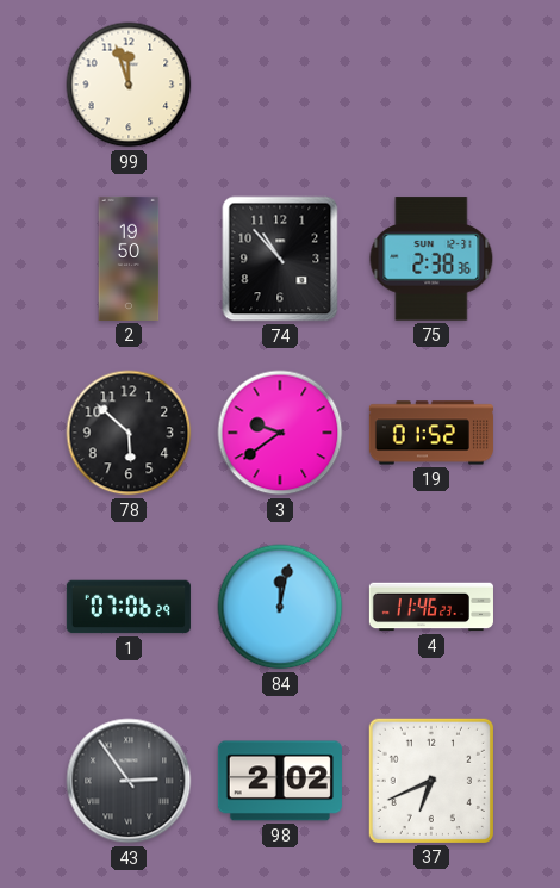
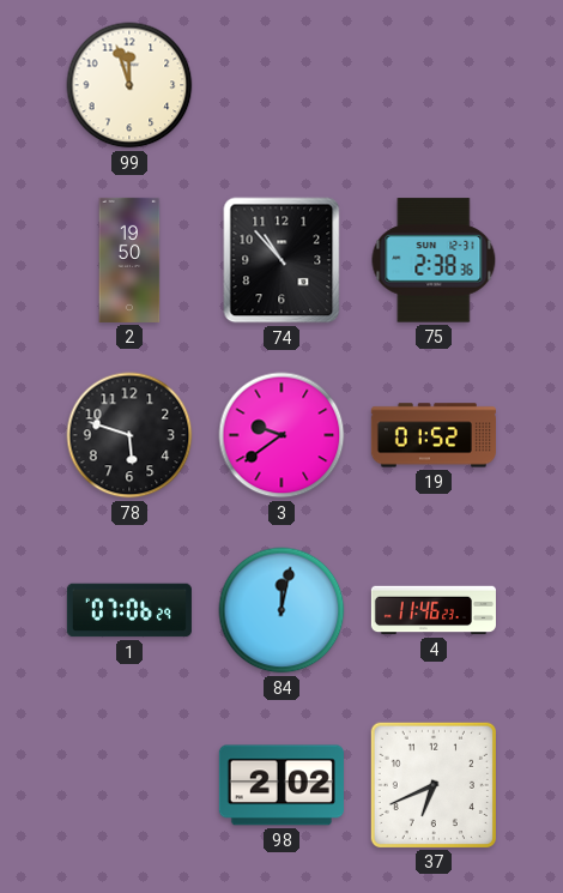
78: 5:52 -> 5:48
43: 2:54 -> none
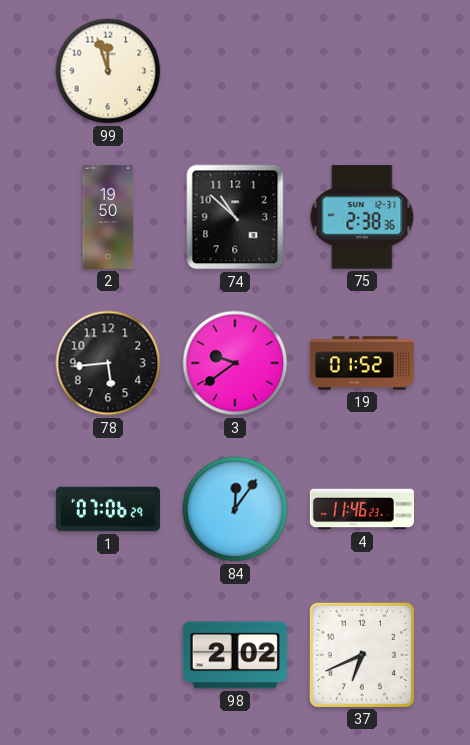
74: 10:53 -> 10:52
78: 5:48 -> 5:44
84: 12:02 -> 12:06
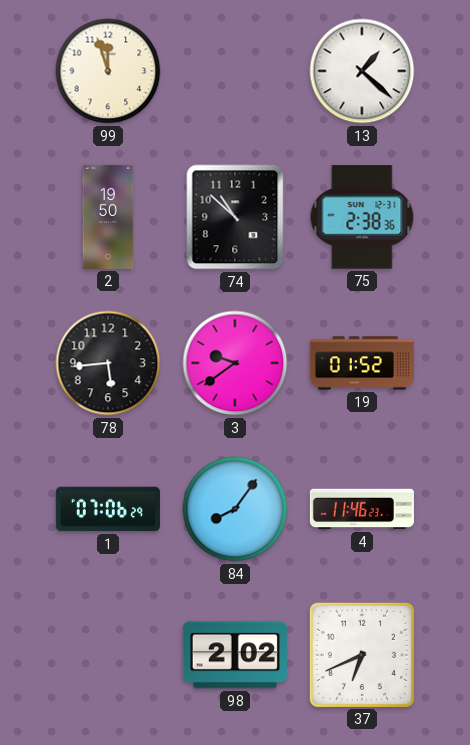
13: none -> 1:22
84: 12:06 -> 8:06
